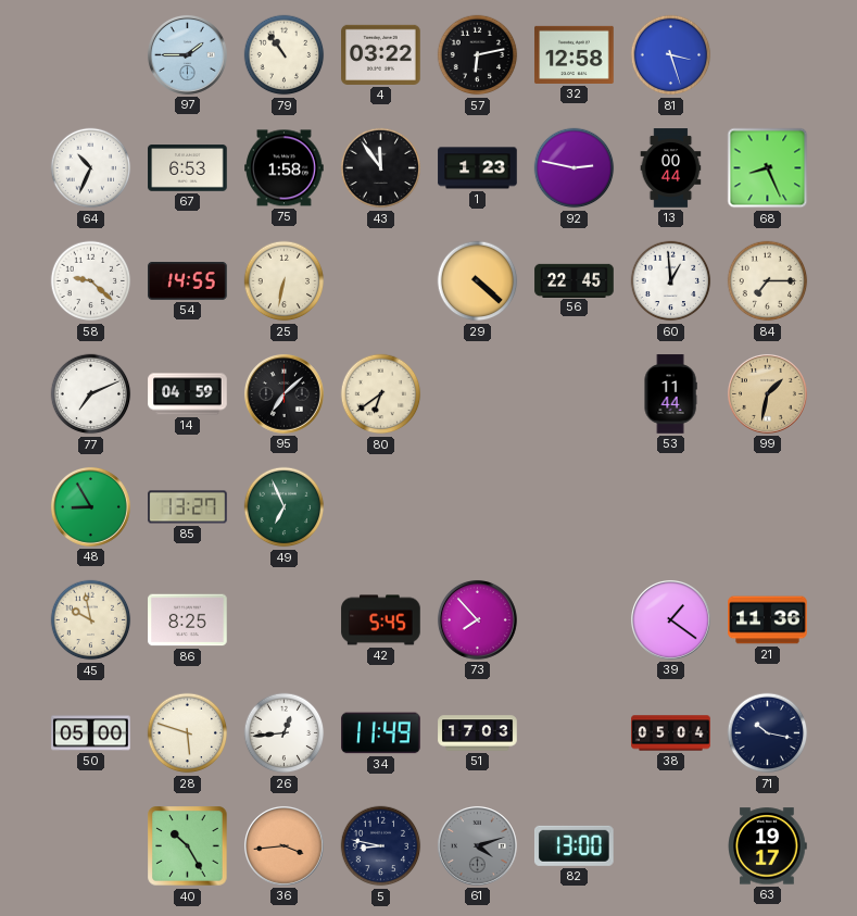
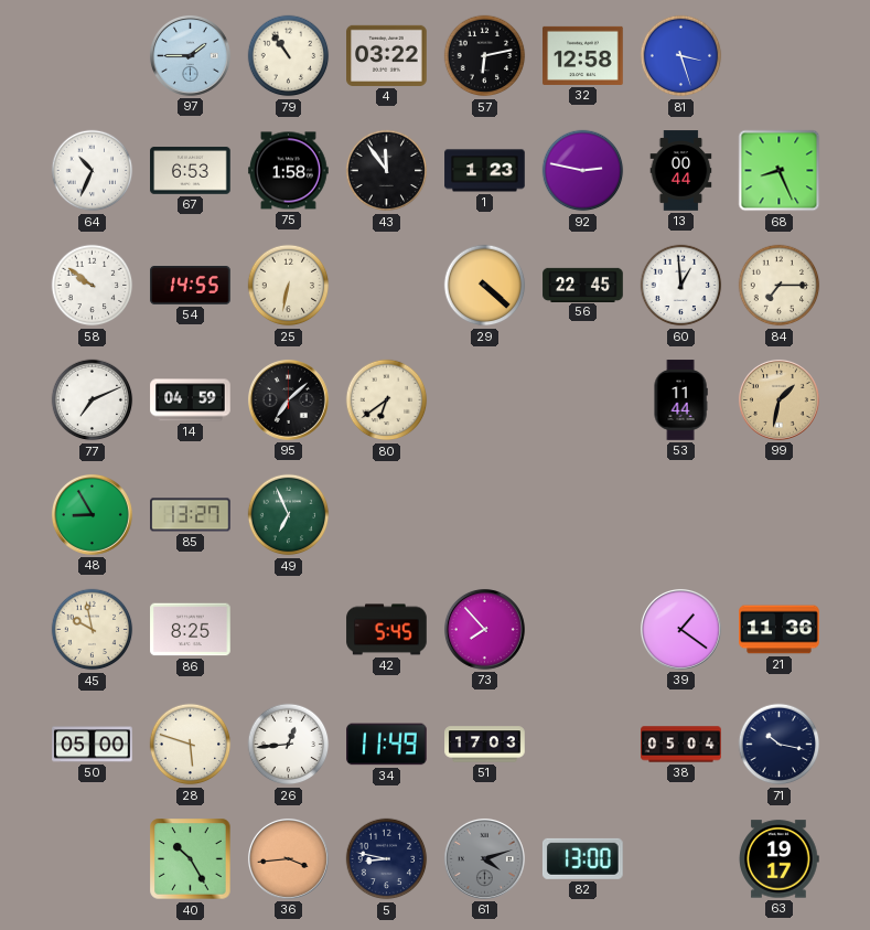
58: 9:22 -> 9:51
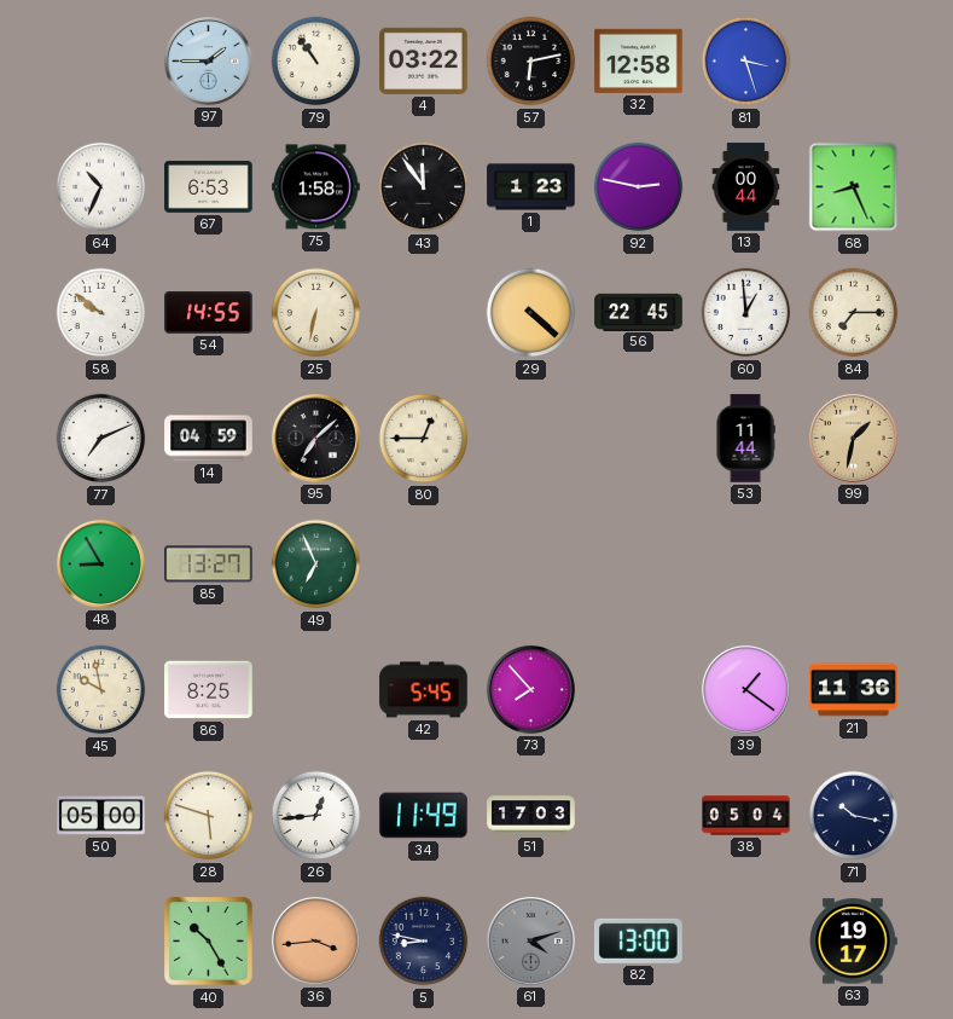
80: 6:39 -> 12:45
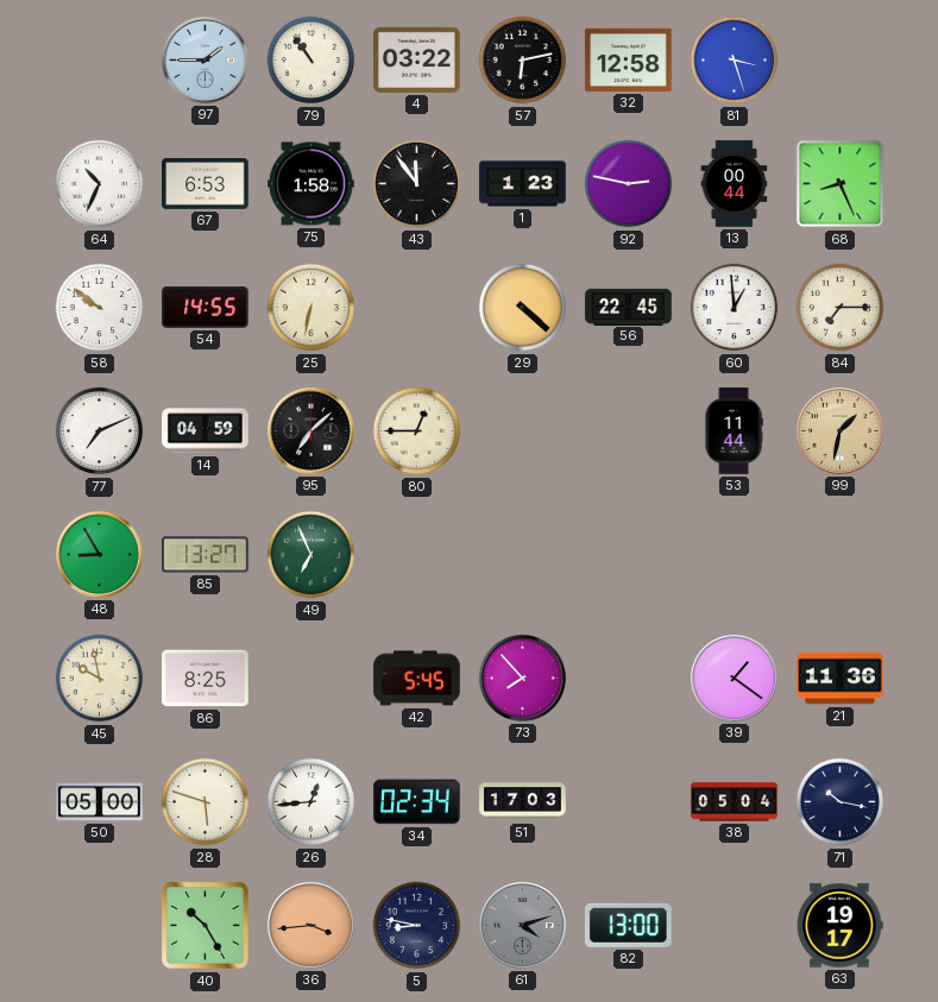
34: 11:49 -> 02:34
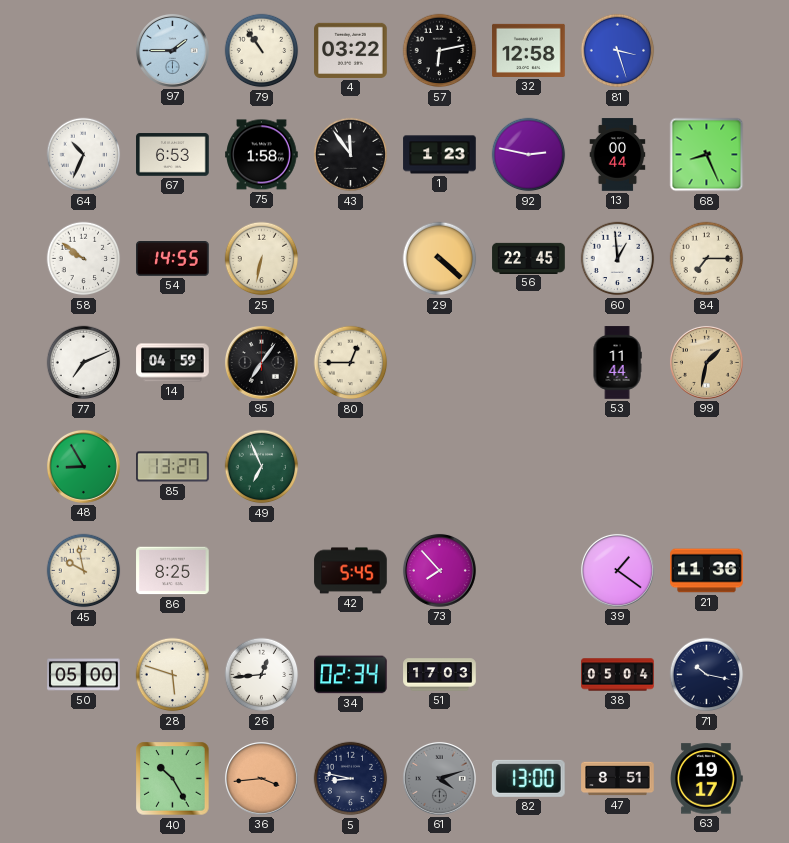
95: 7:08 -> 7:06
47: none -> 8:51
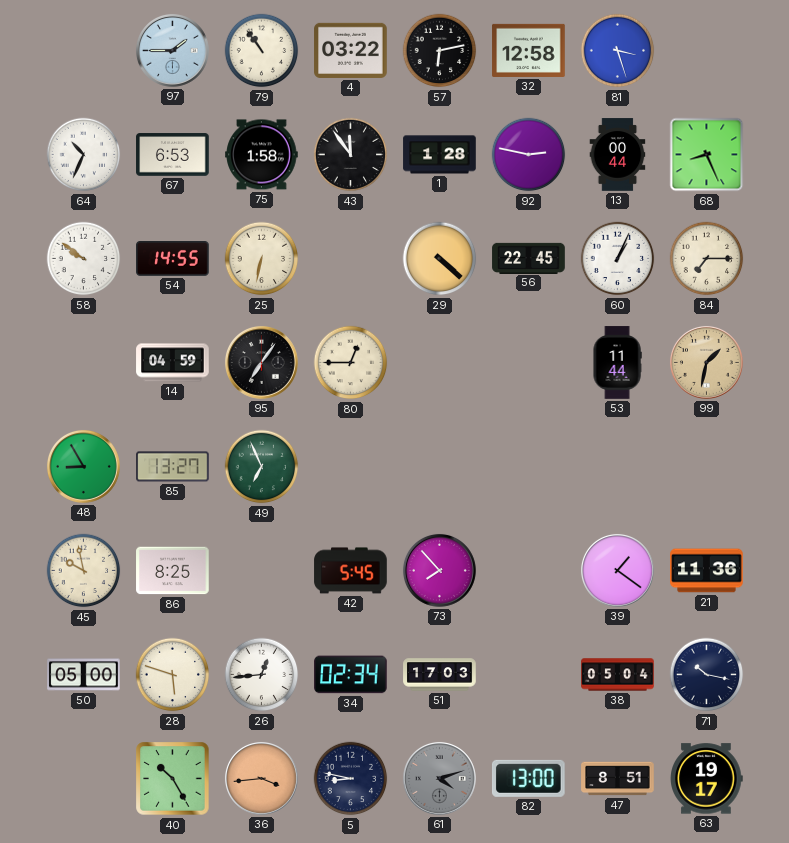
1: 1:23 -> 1:28
60: 12:59 -> 1:04
77: 7:11 -> none
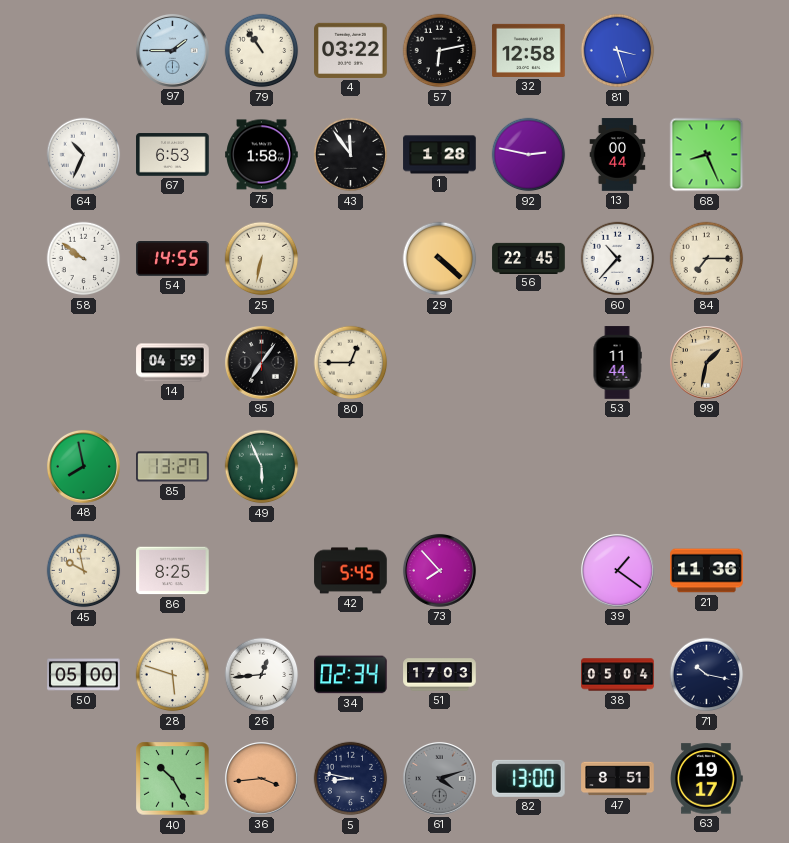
60: 1:04 -> 10:37
48: 8:55 -> 7:58
49: 6:56 -> 5:56
